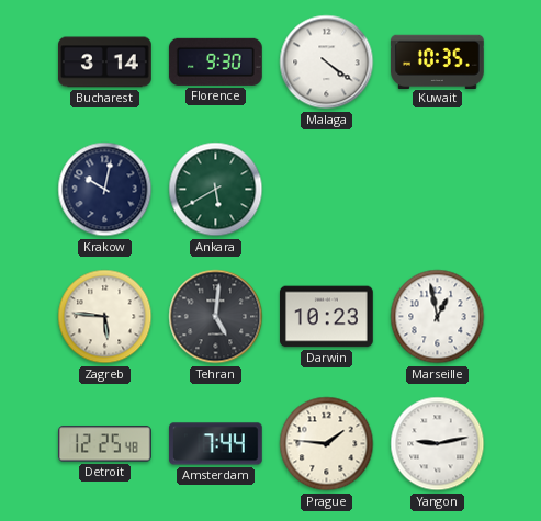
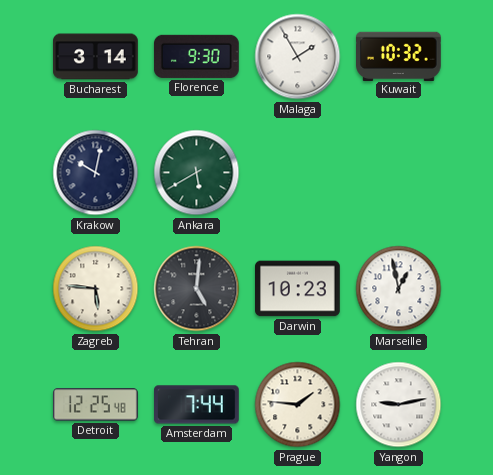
Malaga: 4:21 -> 1:55
Kuwait: 10:35 -> 10:32
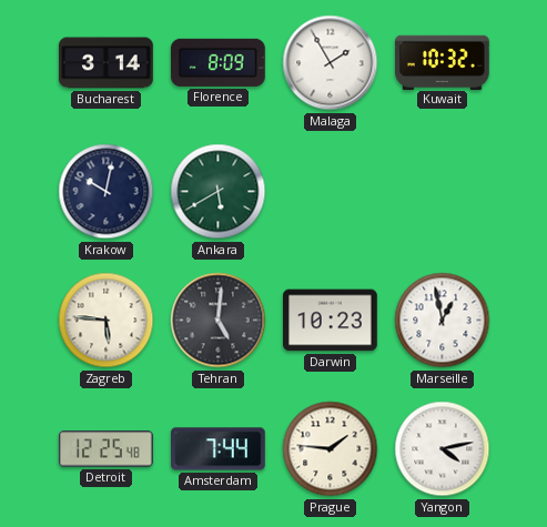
Florence: 9:30 -> 8:09
Yangon: 9:13 -> 4:13
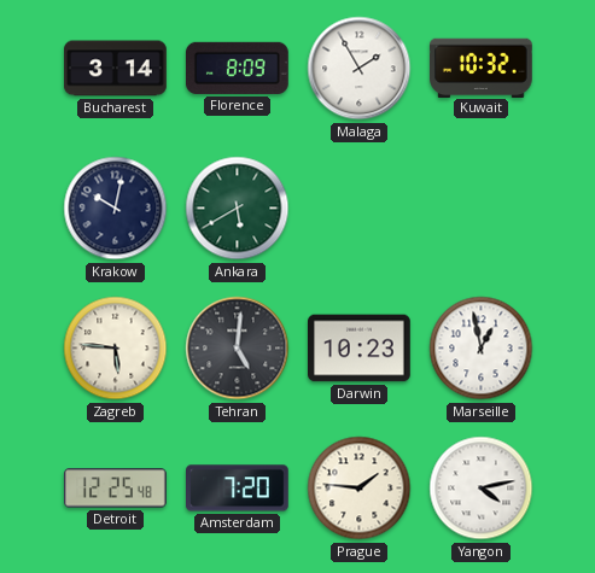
Amsterdam: 7:44 -> 7:20
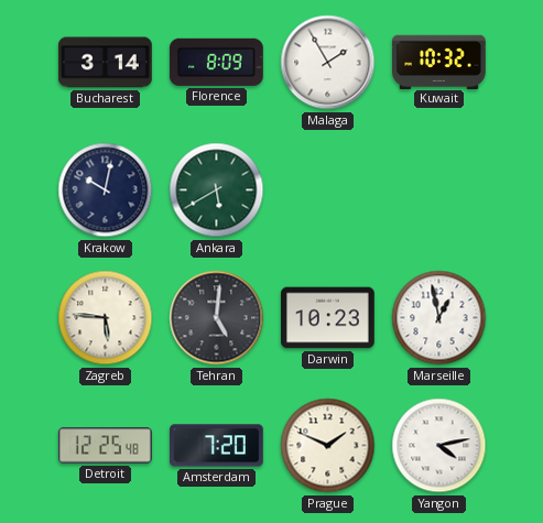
Prague: 1:46 -> 1:49
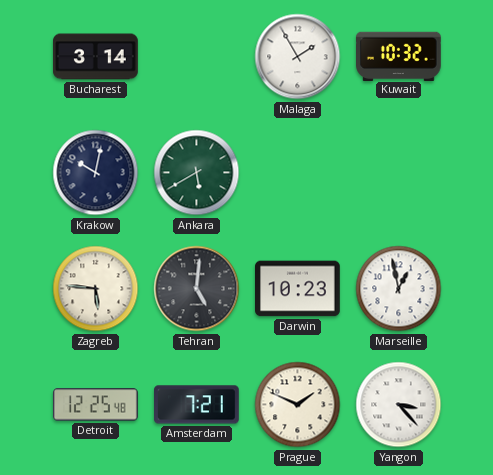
Florence: 8:09 -> none
Amsterdam: 7:20 -> 7:21
Yangon: 4:13 -> 3:23
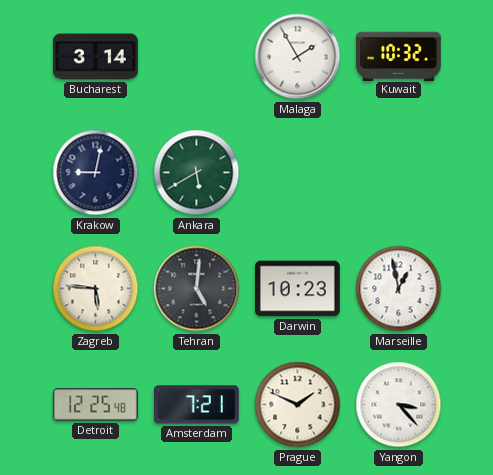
Krakow: 10:02 -> 9:02
